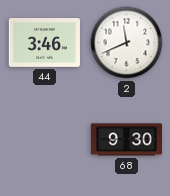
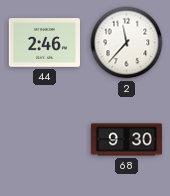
44: 3:46 -> 2:46
2: 11:41 -> 11:37
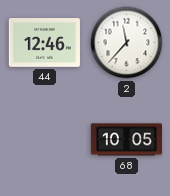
44: 2:46 -> 12:46
68: 9:30 -> 10:05
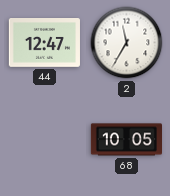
44: 12:46 -> 12:47
2: 11:37 -> 11:35
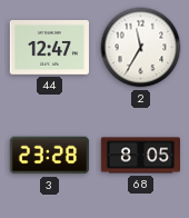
3: none -> 23:28
68: 10:05 -> 8:05
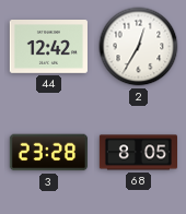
44: 12:47 -> 12:42
2: 11:35 -> 12:35
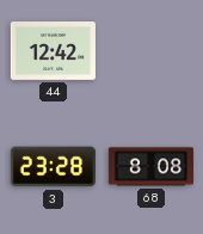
2: 12:35 -> none
68: 8:05 -> 8:08
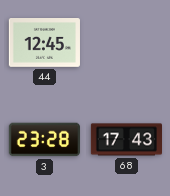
44: 12:42 -> 12:45
68: 8:08 -> 17:43
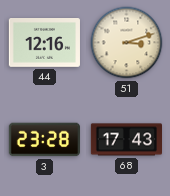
44: 12:45 -> 12:16
51: none -> 3:12
